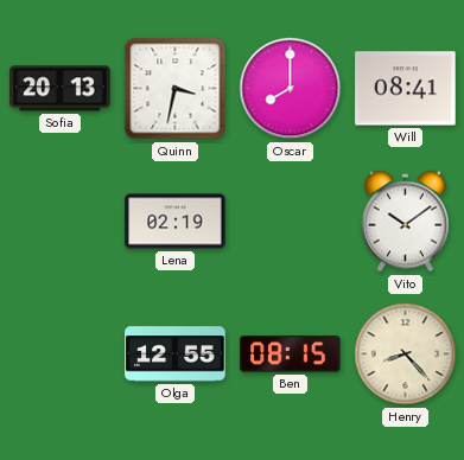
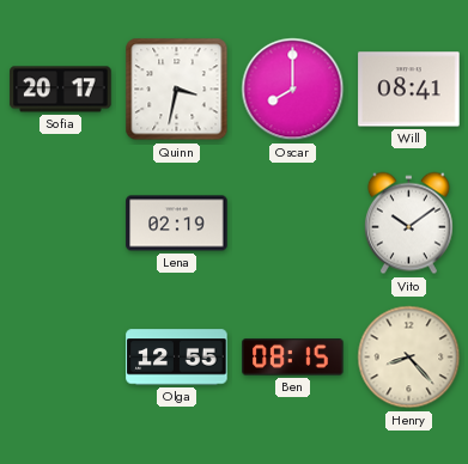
Sofia: 20:13 -> 20:17
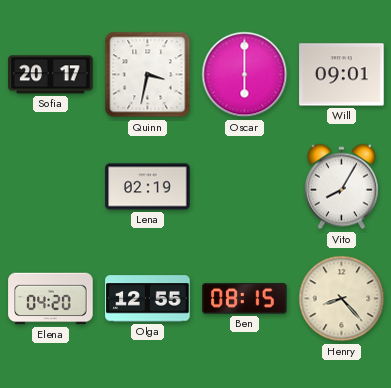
Oscar: 8:00 -> 6:00
Will: 08:41 -> 09:01
Vito: 10:09 -> 8:05
Elena: none -> 04:20
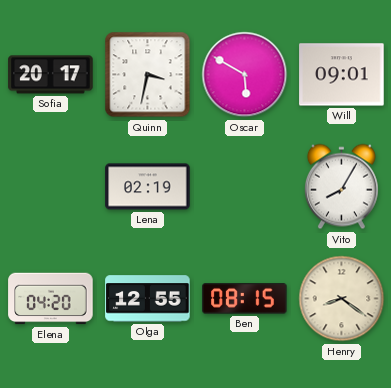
Oscar: 6:00 -> 5:50
Henry: 8:23 -> 8:21
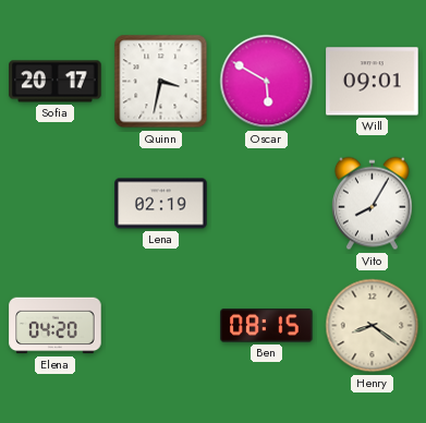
Olga: 12:55 -> none
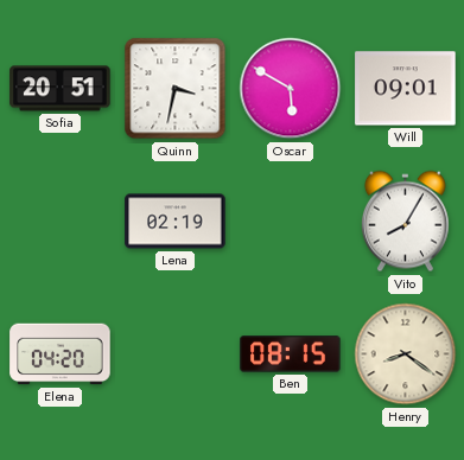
Sofia: 20:17 -> 20:51
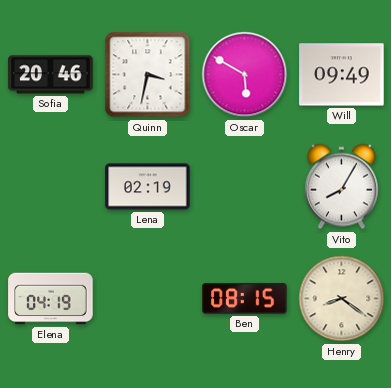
Sofia: 20:51 -> 20:46
Will: 09:01 -> 09:49
Elena: 04:20 -> 04:19
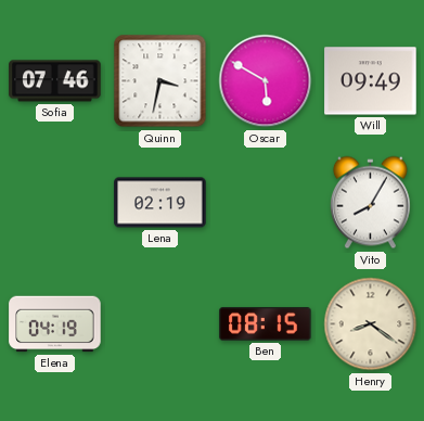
Sofia: 20:46 -> 07:46
